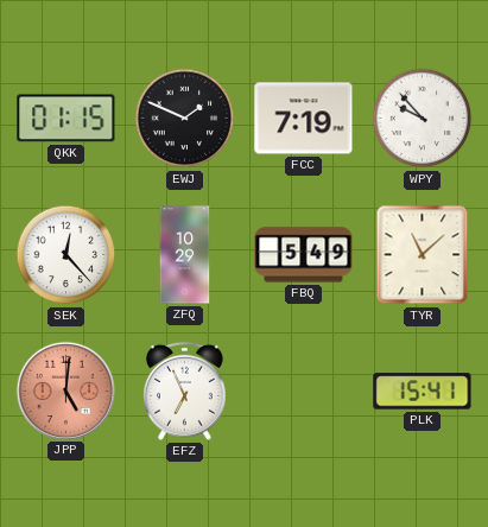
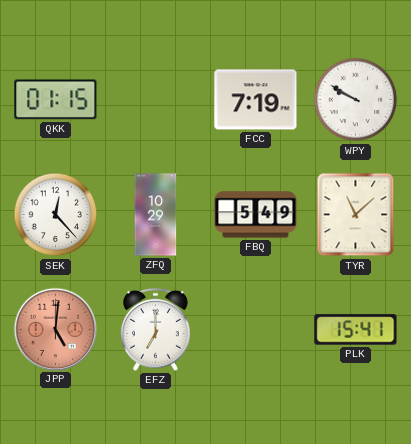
EWJ: 1:49 -> none
WPY: 9:53 -> 9:50
EFZ: 6:56 -> 7:00
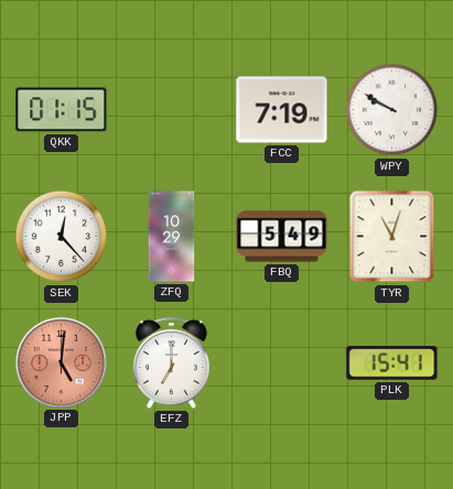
TYR: 11:08 -> 11:03
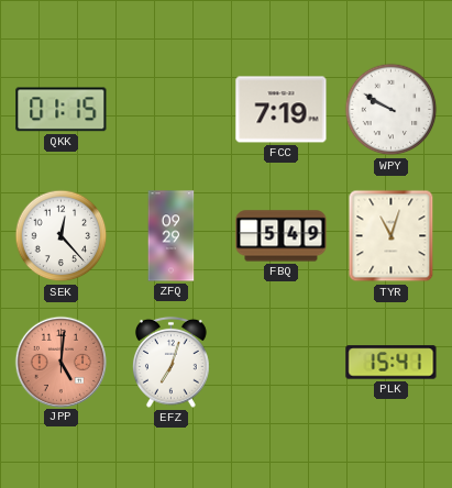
ZFQ: 10:29 -> 09:29
EFZ: 7:00 -> 7:03
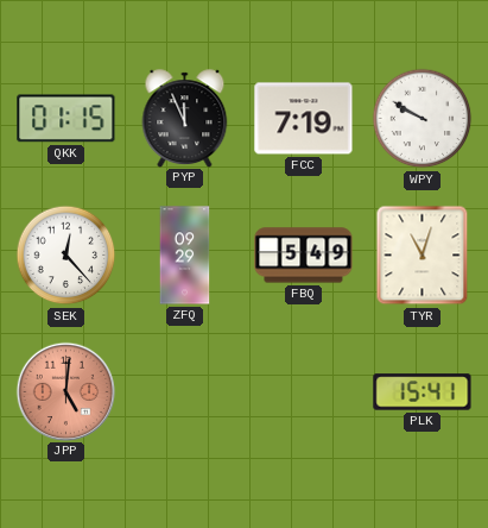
PYP: none -> 11:56
EFZ: 7:03 -> none
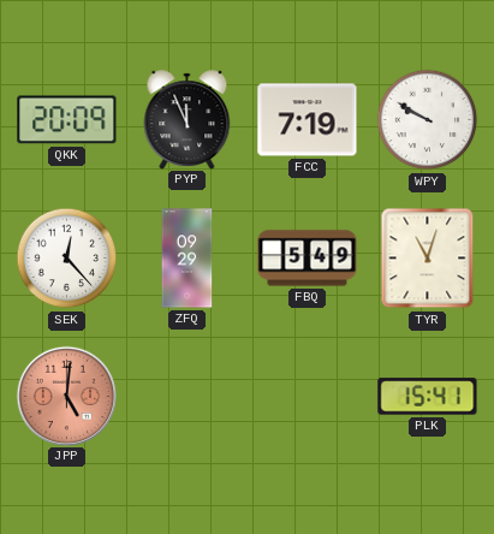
QKK: 01:15 -> 20:09
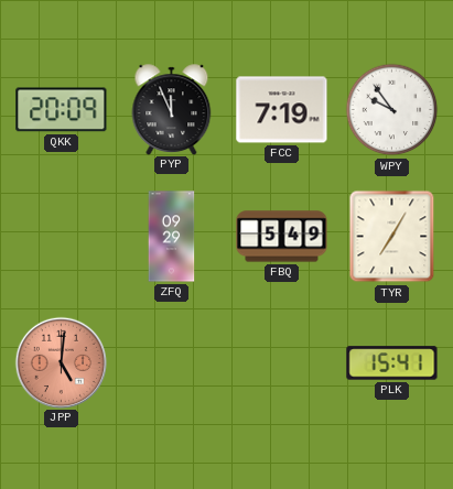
WPY: 9:50 -> 9:54
SEK: 12:23 -> none
TYR: 11:03 -> 7:05
